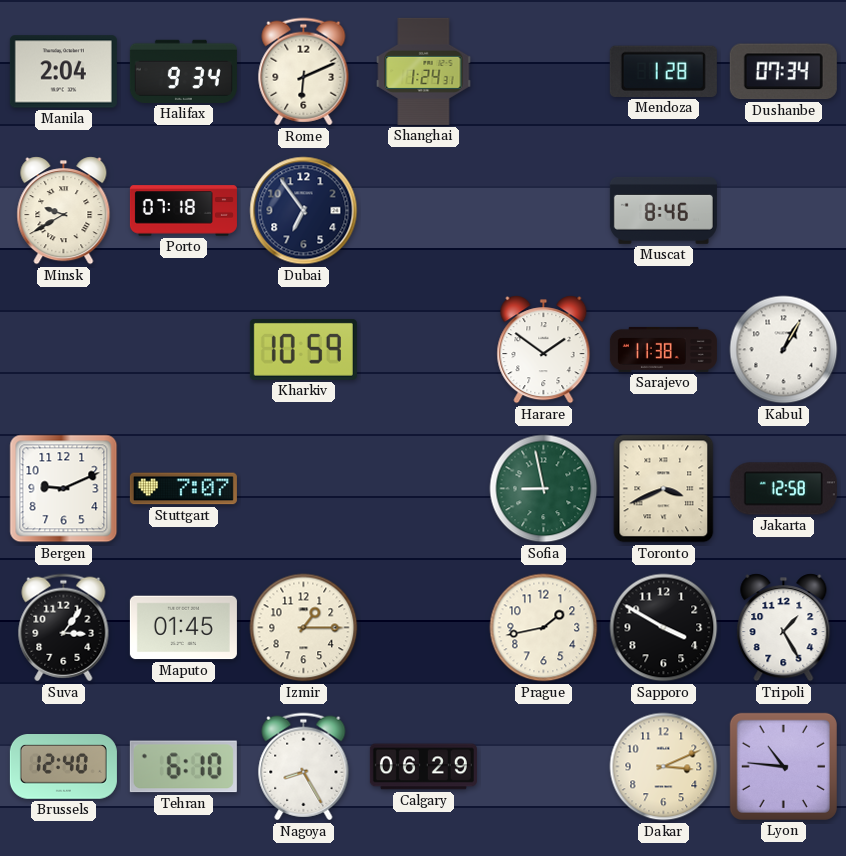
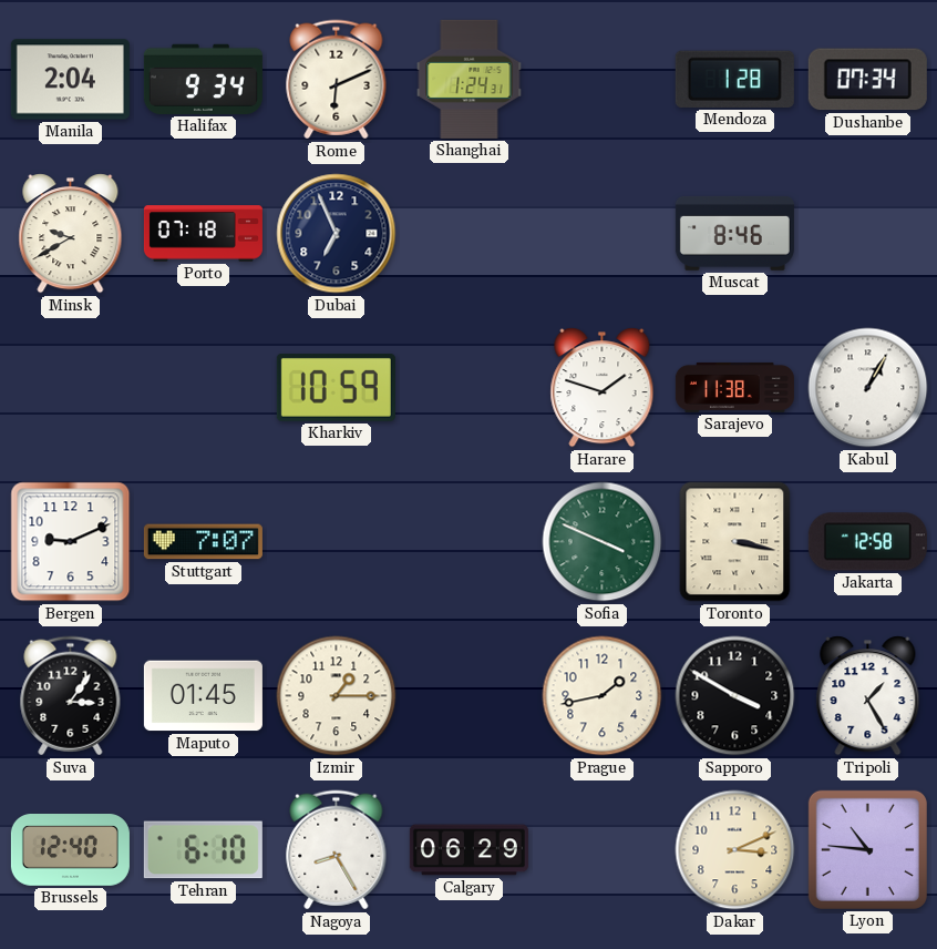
Dubai: 6:54 -> 6:56
Harare: 1:51 -> 1:48
Sofia: 8:58 -> 3:49
Toronto: 3:41 -> 3:17
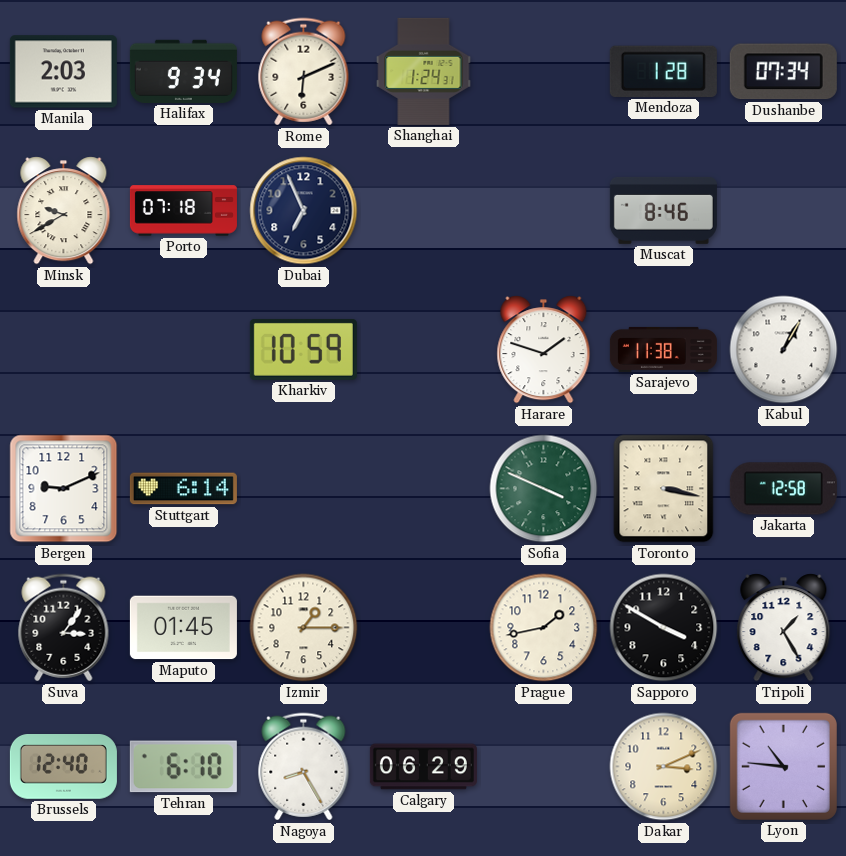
Manila: 2:04 -> 2:03
Stuttgart: 7:07 -> 6:14
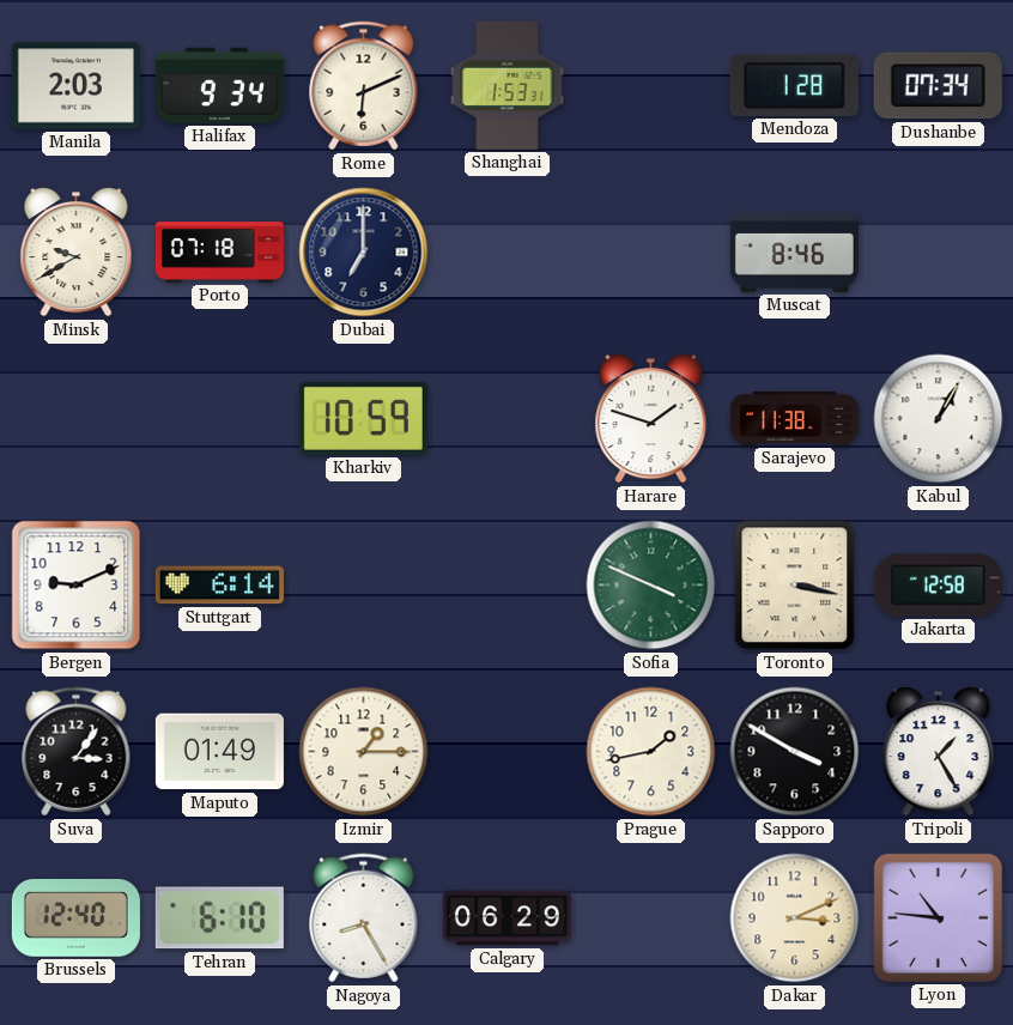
Shanghai: 1:24 -> 1:53
Dubai: 6:56 -> 7:00
Maputo: 01:45 -> 01:49
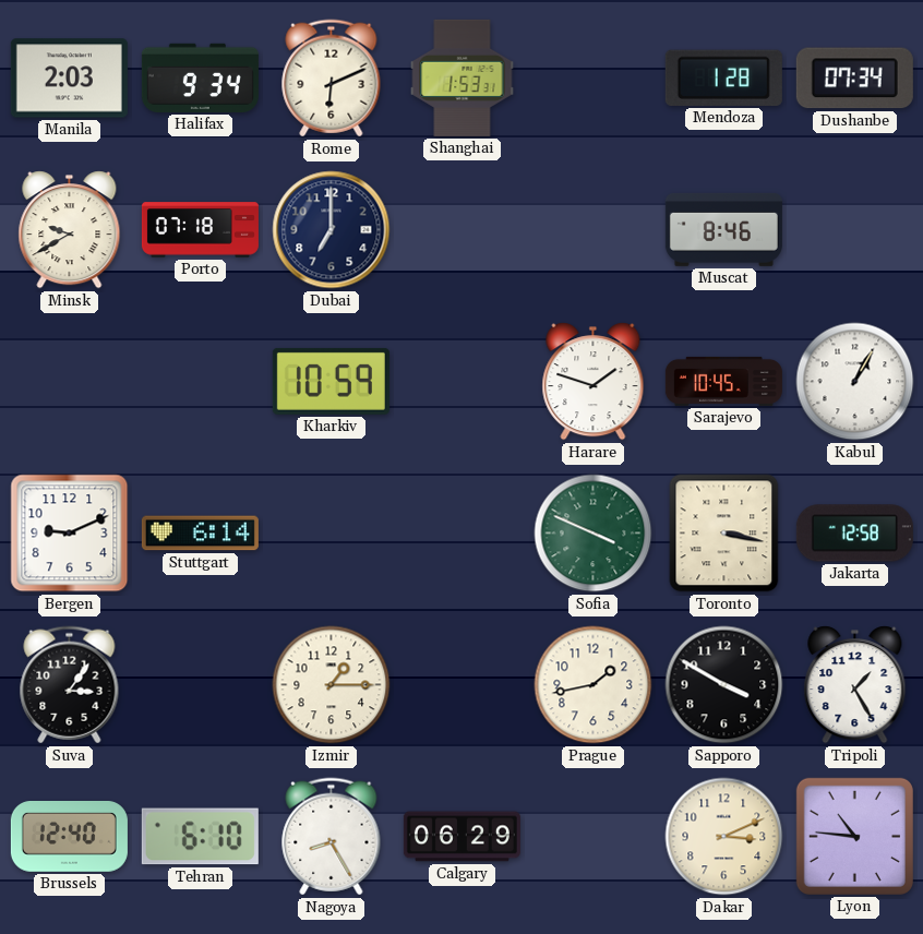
Sarajevo: 11:38 -> 10:45
Maputo: 01:49 -> none
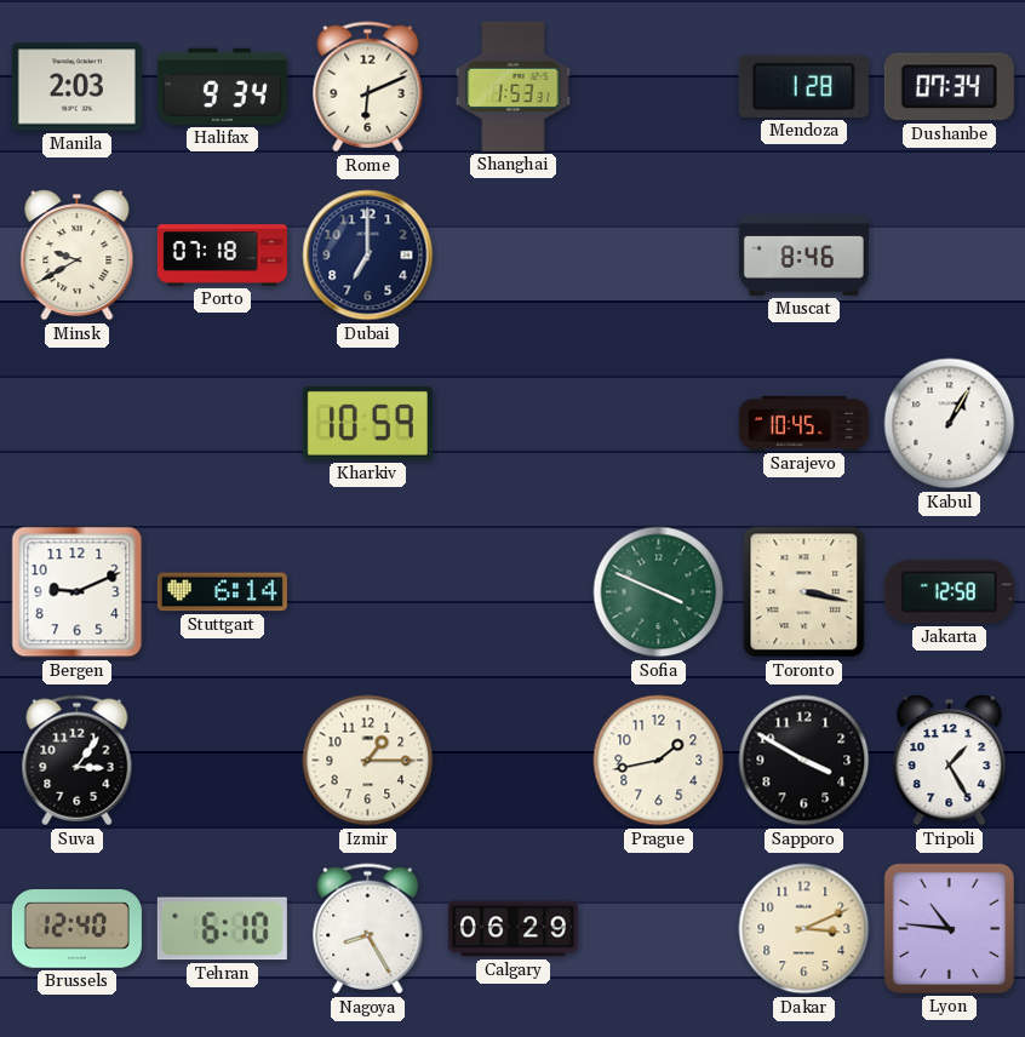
Harare: 1:48 -> none
